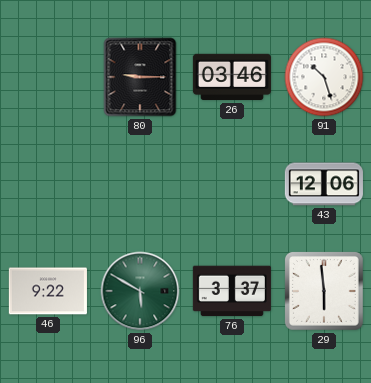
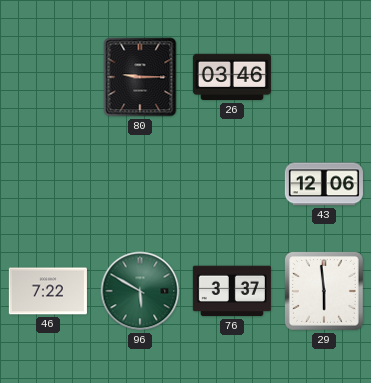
91: 10:27 -> none
46: 9:22 -> 7:22
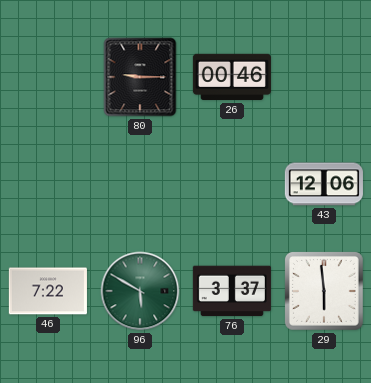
26: 03:46 -> 00:46
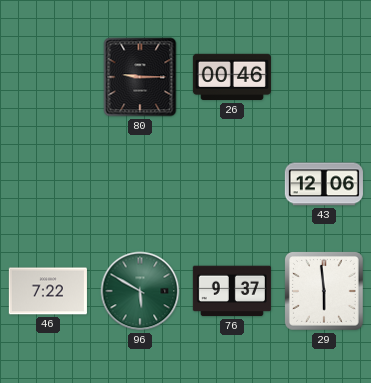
76: 3:37 -> 9:37
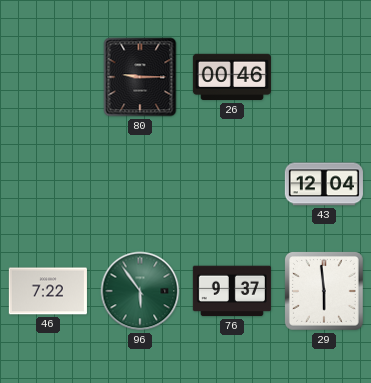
43: 12:06 -> 12:04
96: 5:50 -> 5:54
